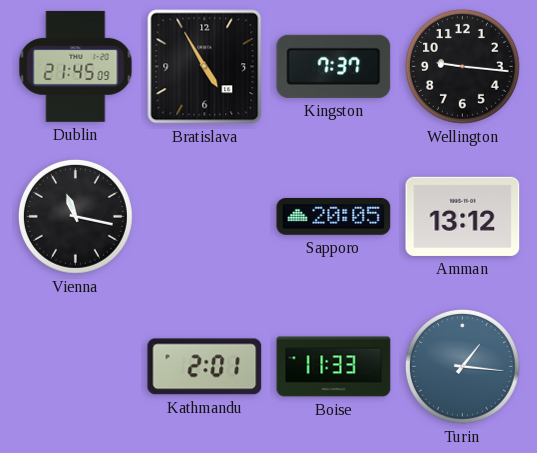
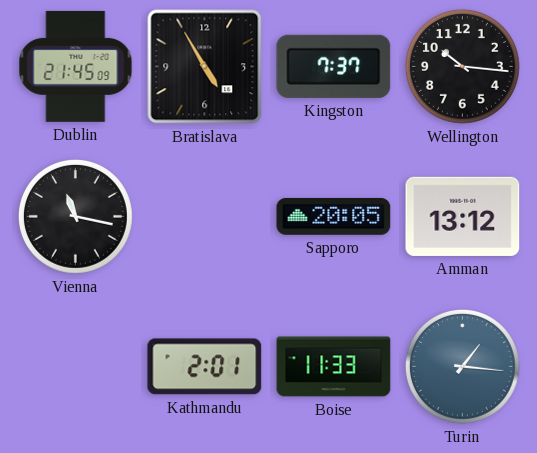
Wellington: 9:16 -> 10:16
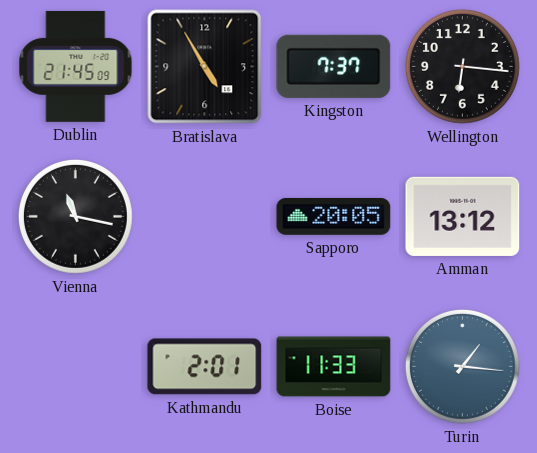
Wellington: 10:16 -> 6:16
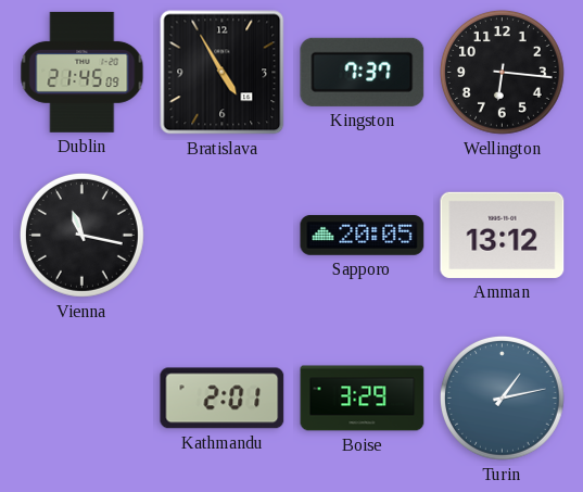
Boise: 11:33 -> 3:29
Turin: 1:16 -> 1:13
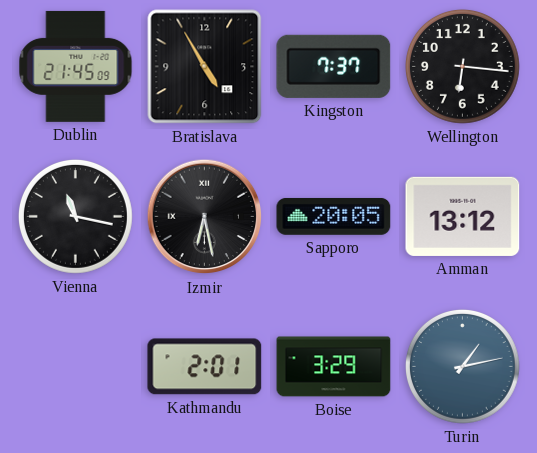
Izmir: none -> 6:28
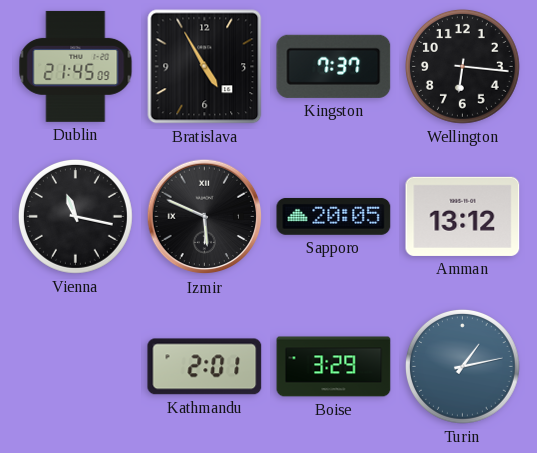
Izmir: 6:28 -> 5:49
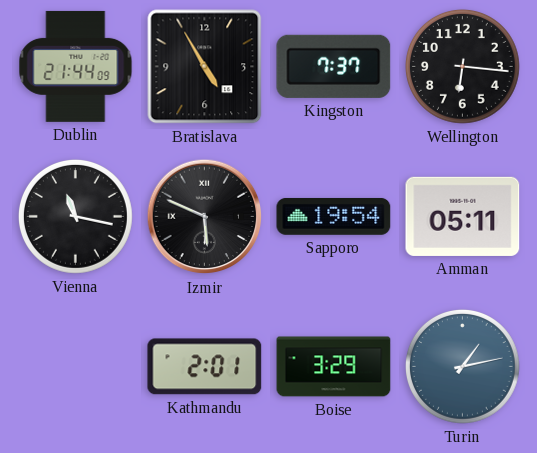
Dublin: 21:45 -> 21:44
Sapporo: 20:05 -> 19:54
Amman: 13:12 -> 05:11
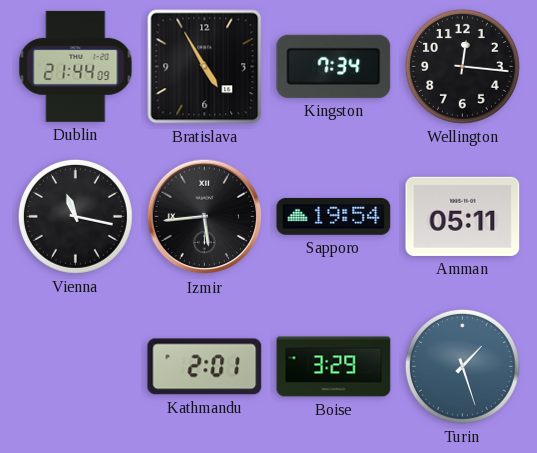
Kingston: 7:37 -> 7:34
Wellington: 6:16 -> 12:16
Izmir: 5:49 -> 5:44
Turin: 1:13 -> 1:27
